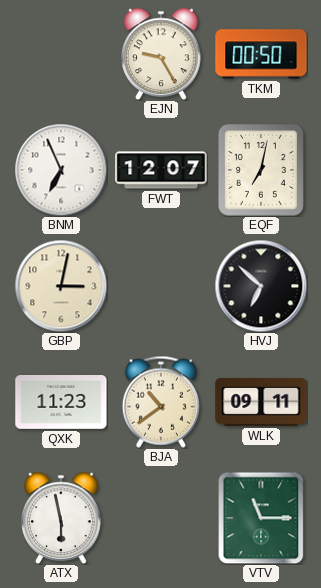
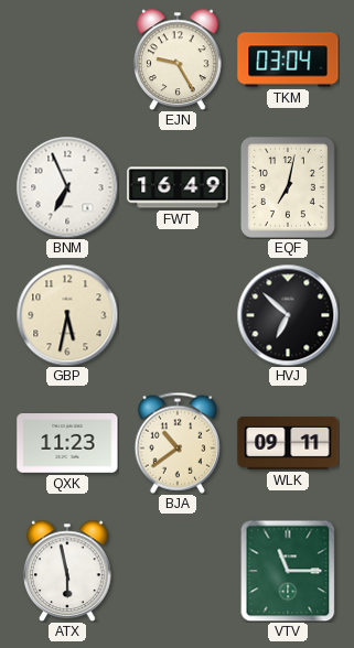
TKM: 00:50 -> 03:04
FWT: 12:07 -> 16:49
GBP: 3:02 -> 5:32
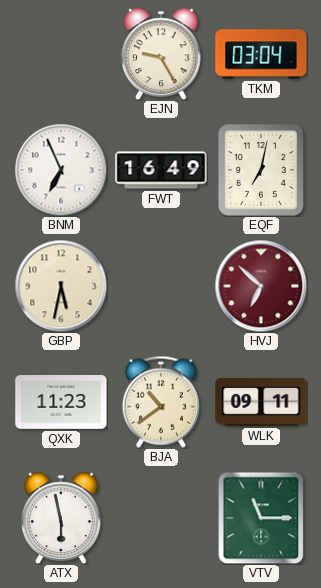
HVJ dial: black -> burgundy
